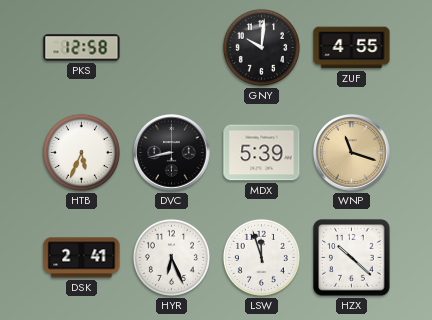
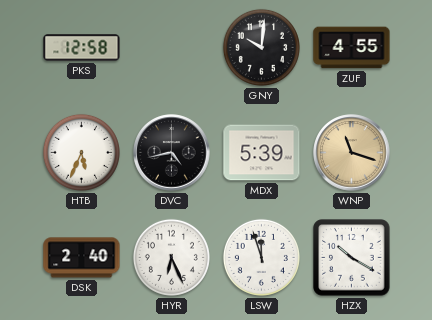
DVC: 8:43 -> 4:43
DSK: 2:41 -> 2:40
HZX: 10:22 -> 10:20
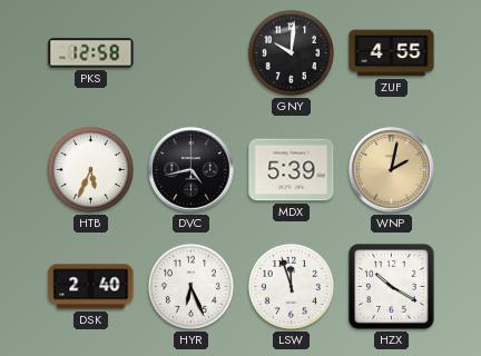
WNP: 11:18 -> 2:02
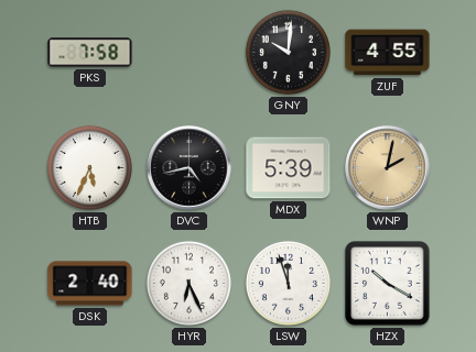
PKS: 12:58 -> 7:58
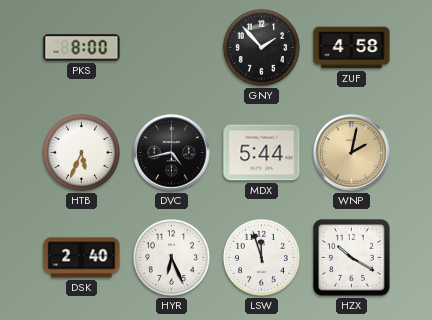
PKS: 7:58 -> 8:00
GNY: 10:01 -> 1:53
ZUF: 4:55 -> 4:58
MDX: 5:39 -> 5:44
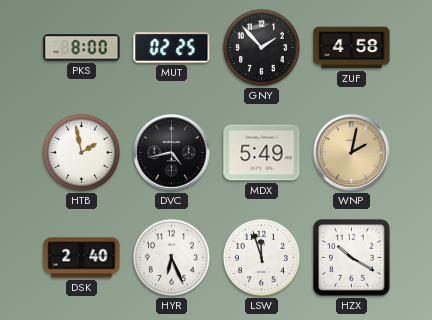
MUT: none -> 02:25
HTB: 5:34 -> 1:58
MDX: 5:44 -> 5:49
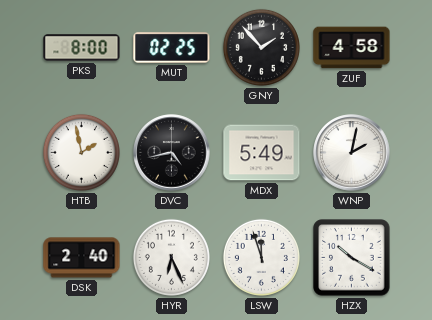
WNP dial: champagne -> white
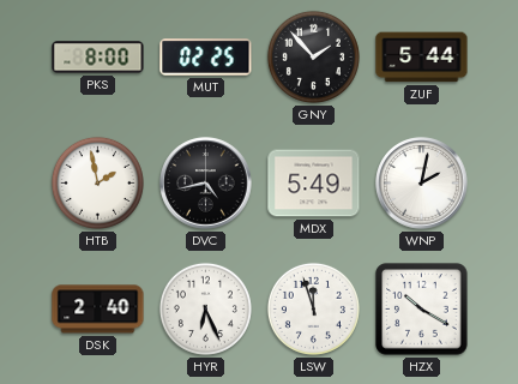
ZUF: 4:58 -> 5:44
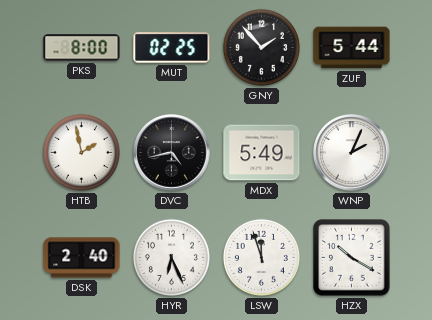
WNP: 2:02 -> 2:04
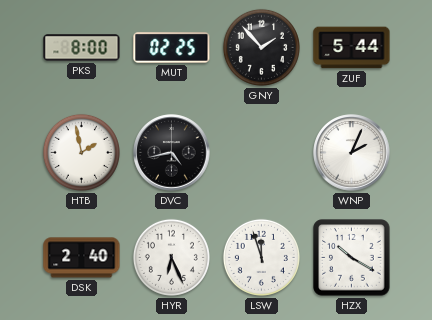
MDX: 5:49 -> none
